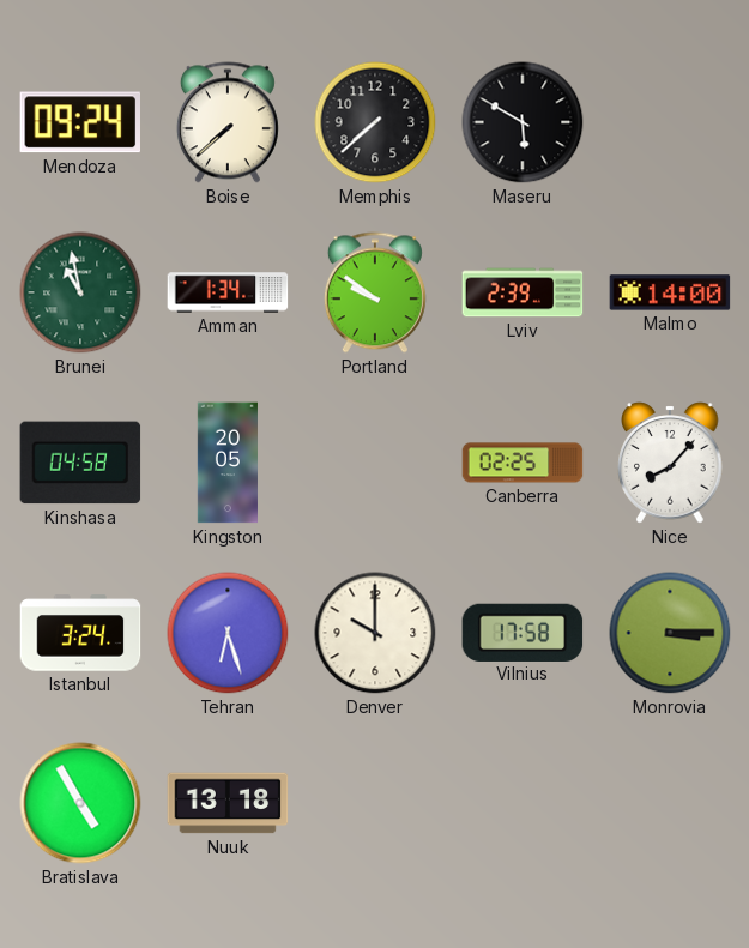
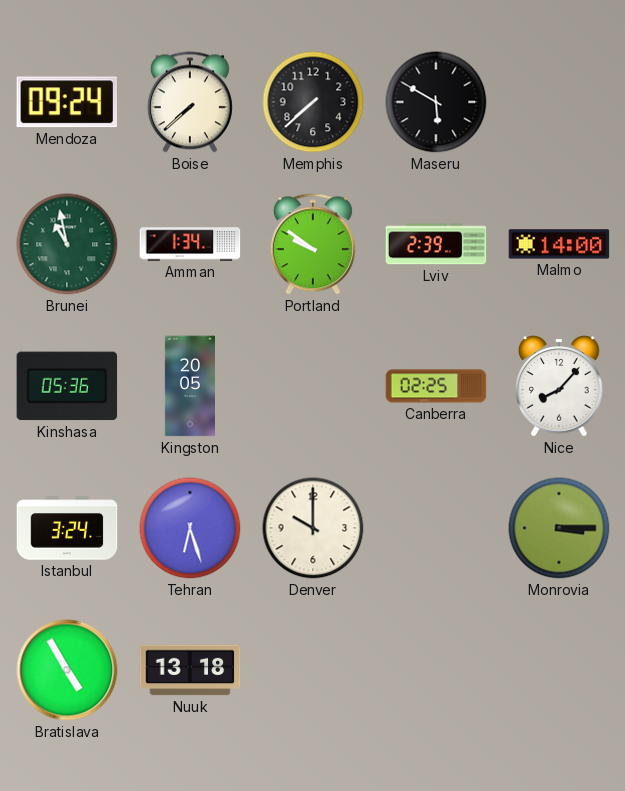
Kinshasa: 04:58 -> 05:36
Vilnius: 17:58 -> none
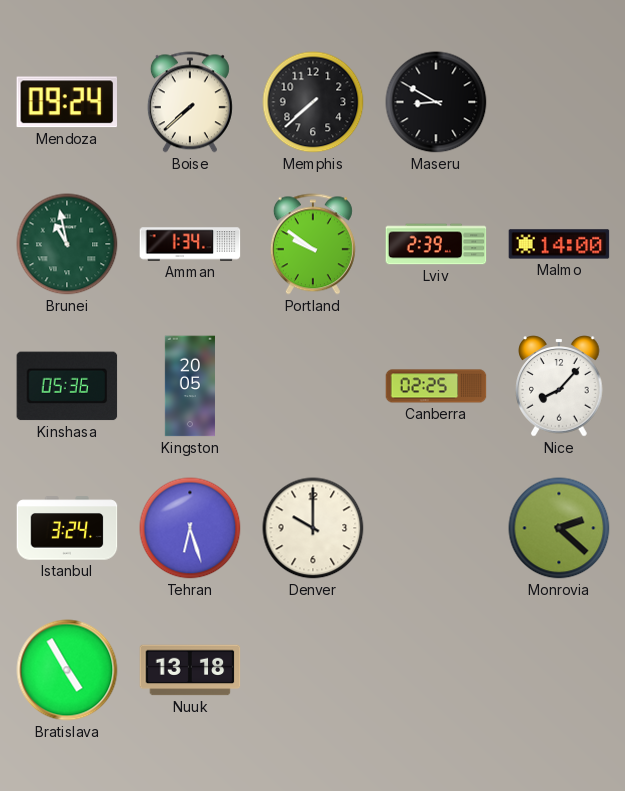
Maseru: 5:50 -> 8:50
Monrovia: 3:15 -> 2:22
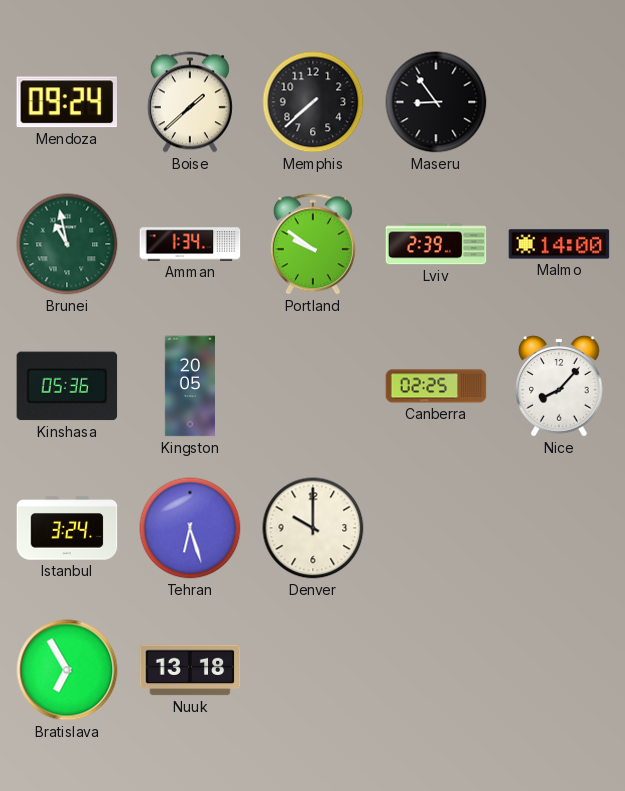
Boise: 7:38 -> 1:38
Maseru: 8:50 -> 8:54
Monrovia: 2:22 -> none
Bratislava: 4:55 -> 6:55
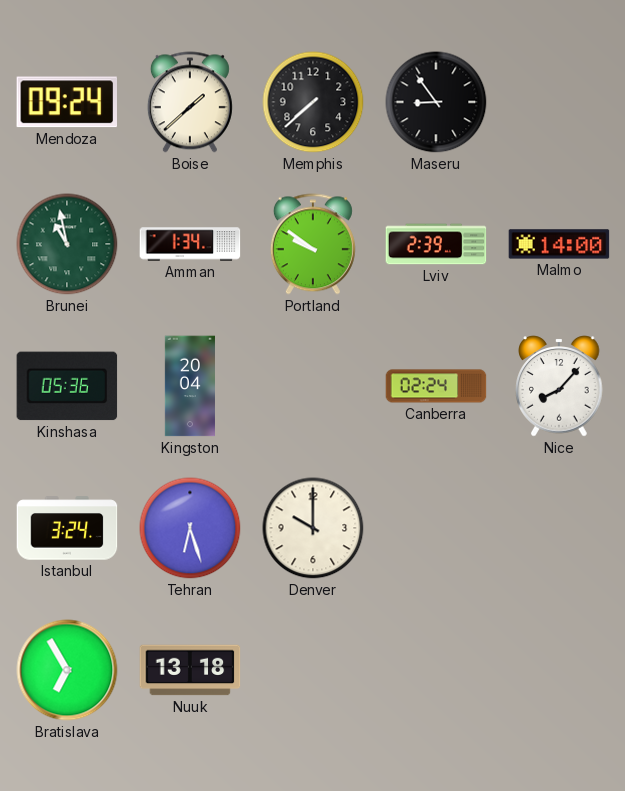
Kingston: 20:05 -> 20:04
Canberra: 02:25 -> 02:24
